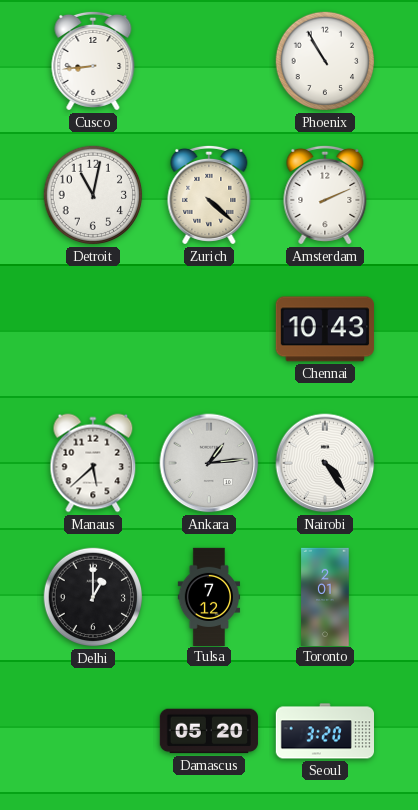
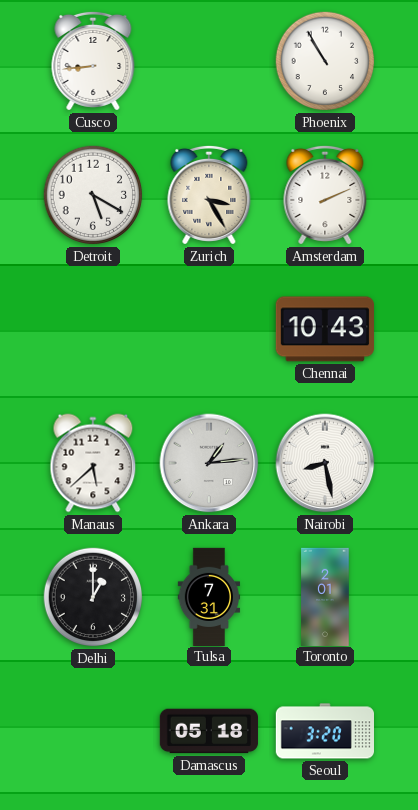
Detroit: 11:02 -> 5:20
Zurich: 4:22 -> 3:25
Nairobi: 4:24 -> 8:28
Tulsa: 7:12 -> 7:31
Damascus: 05:20 -> 05:18
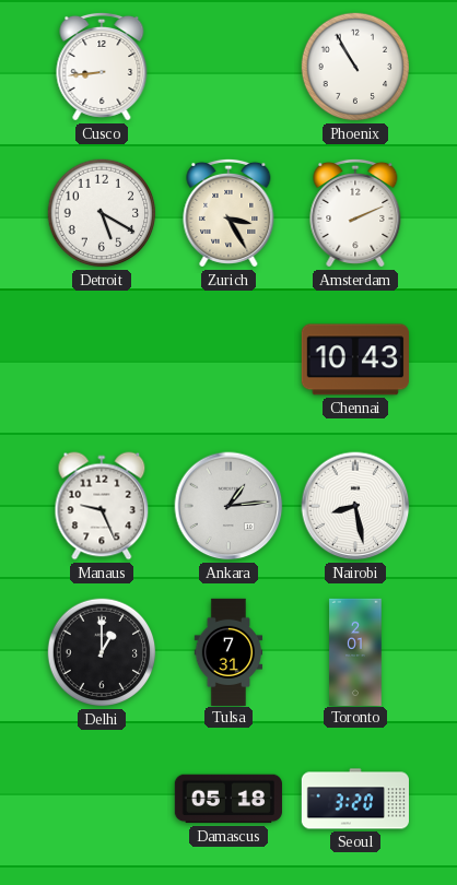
Manaus: 5:38 -> 9:26
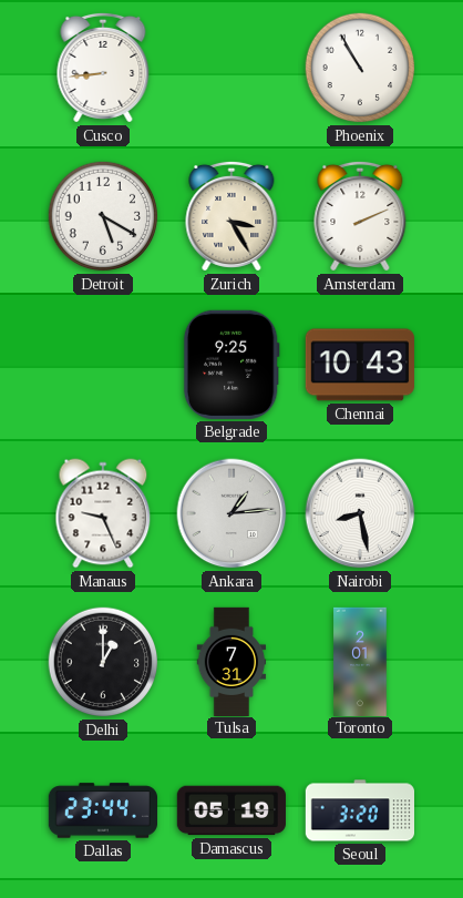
Belgrade: none -> 9:25
Dallas: none -> 23:44
Damascus: 05:18 -> 05:19
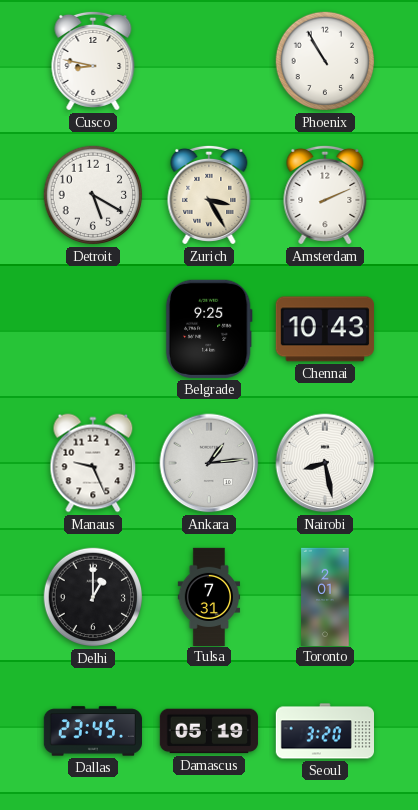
Cusco: 8:44 -> 8:47
Dallas: 23:44 -> 23:45
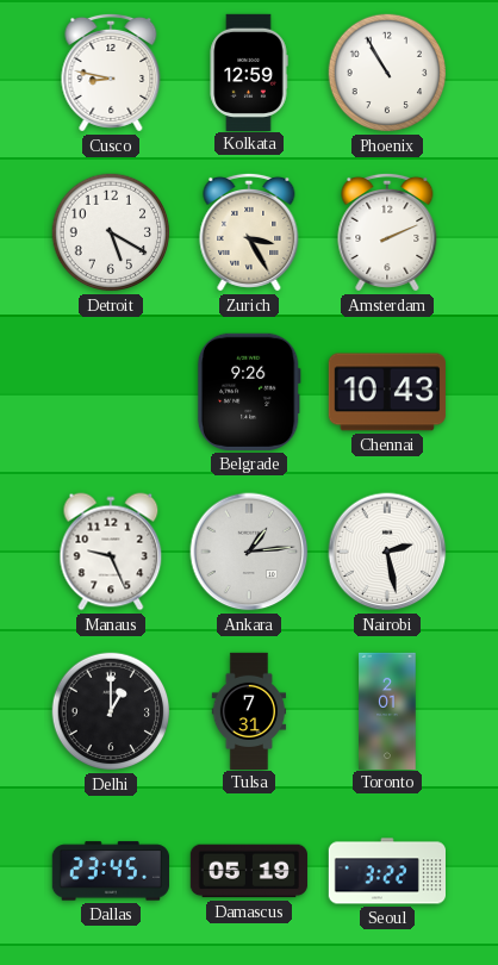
Kolkata: none -> 12:59
Belgrade: 9:25 -> 9:26
Nairobi: 8:28 -> 2:28
Seoul: 3:20 -> 3:22
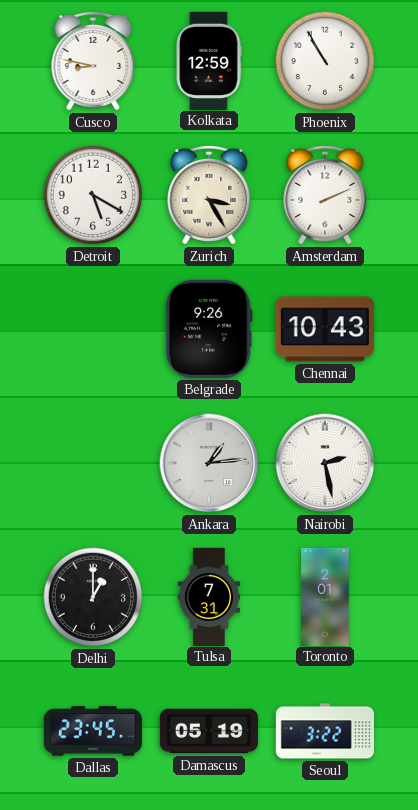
Manaus: 9:26 -> none
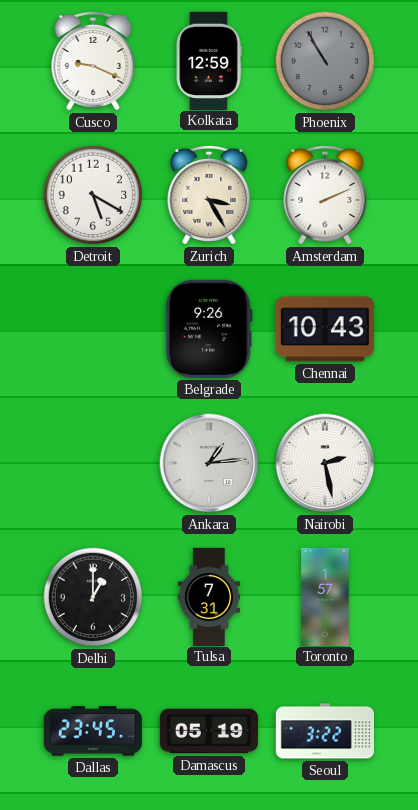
Cusco: 8:47 -> 9:19
Phoenix dial: white -> grey
Toronto: 2:01 -> 1:57
